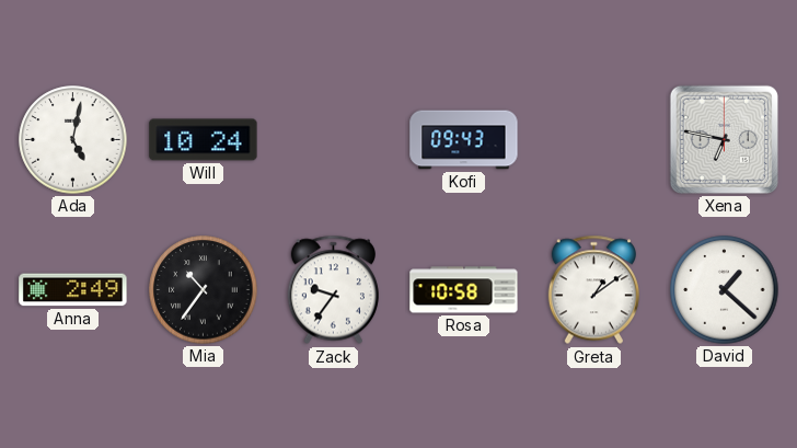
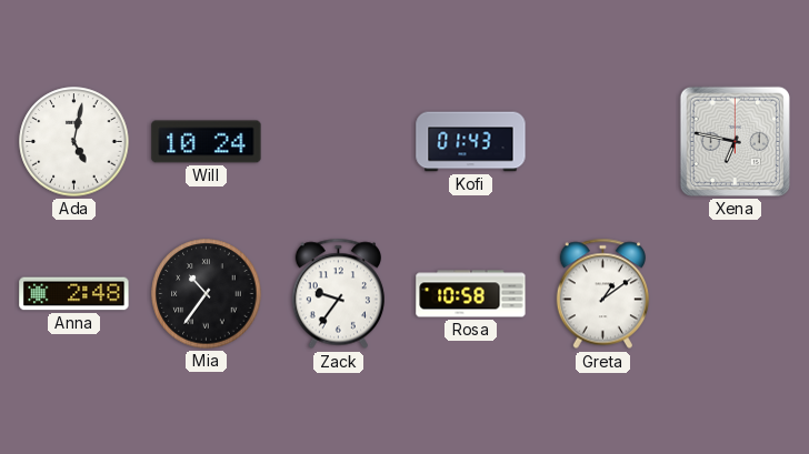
Kofi: 09:43 -> 01:43
Anna: 2:49 -> 2:48
David: 1:22 -> none
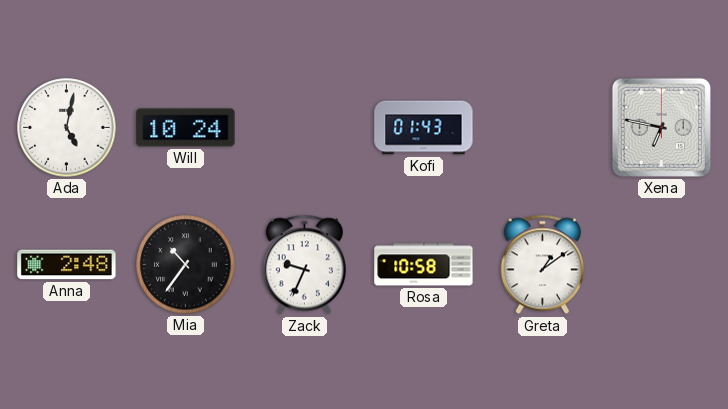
Zack: 9:36 -> 9:34
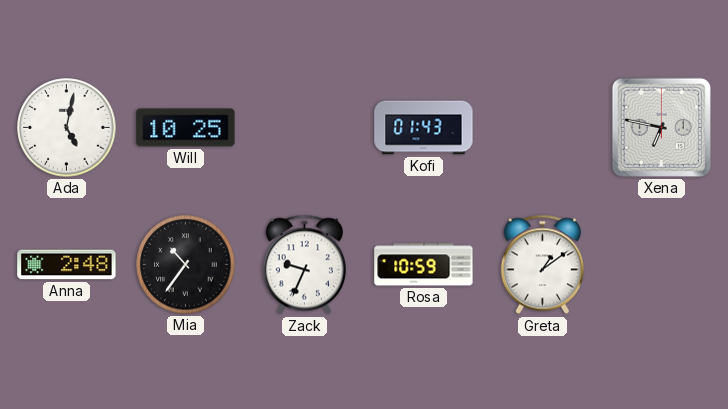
Will: 10:24 -> 10:25
Rosa: 10:58 -> 10:59
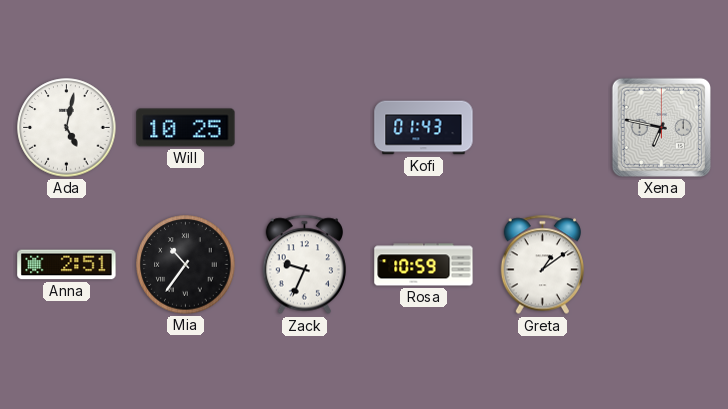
Anna: 2:48 -> 2:51
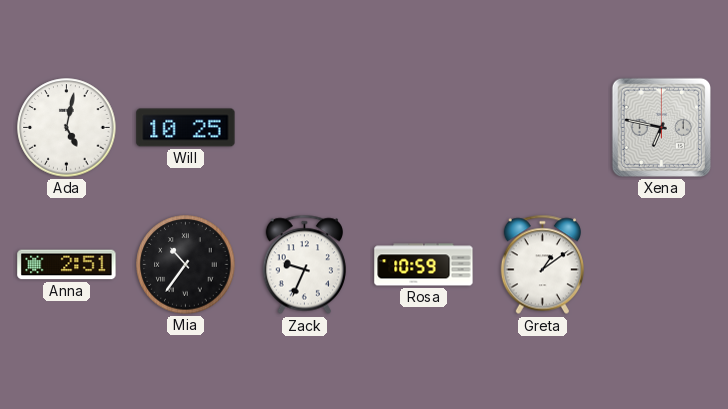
Kofi: 01:43 -> none
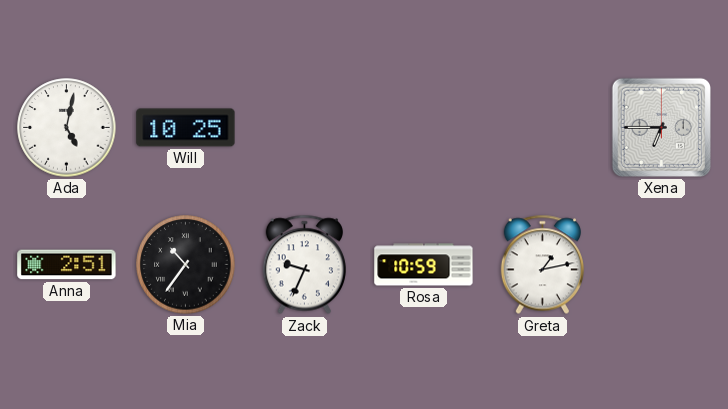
Xena: 6:47 -> 6:45
Greta: 1:09 -> 1:13
